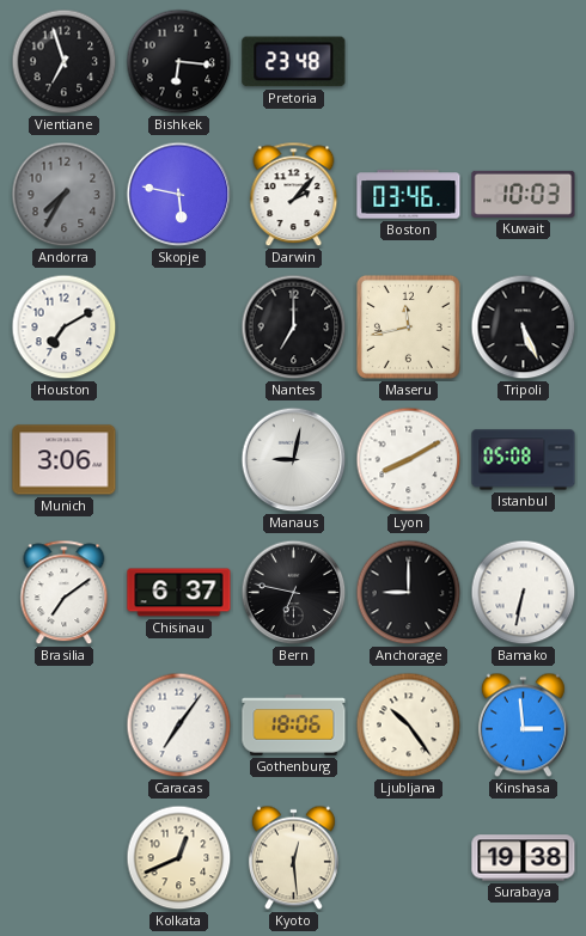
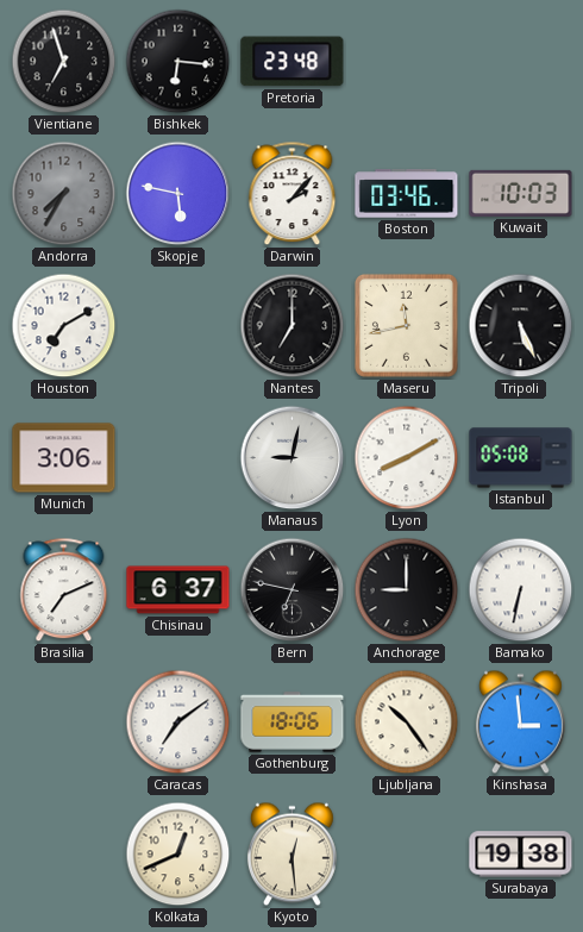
Brasilia: 7:09 -> 7:11
Caracas: 7:06 -> 7:09
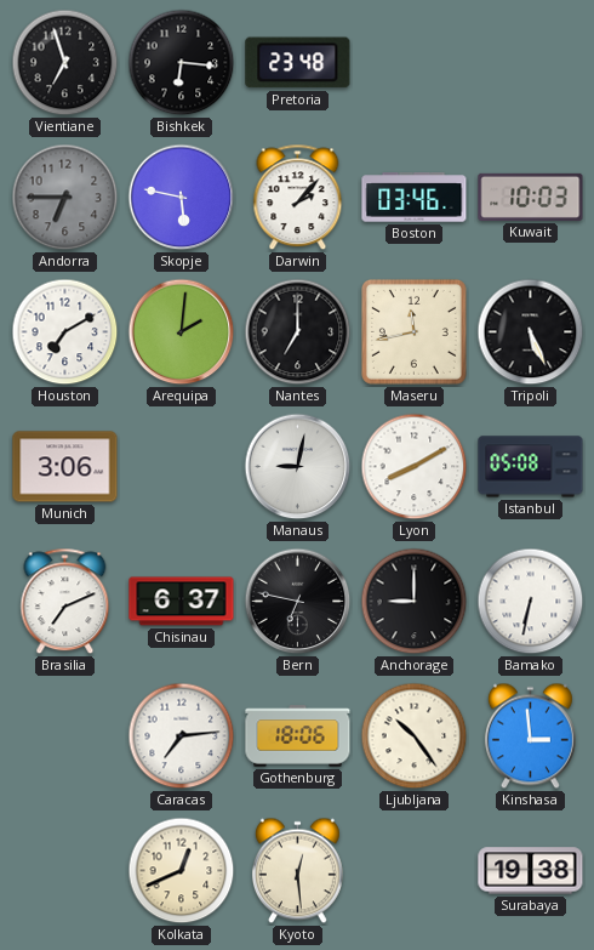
Andorra: 7:35 -> 6:45
Arequipa: none -> 2:01
Caracas: 7:09 -> 7:14
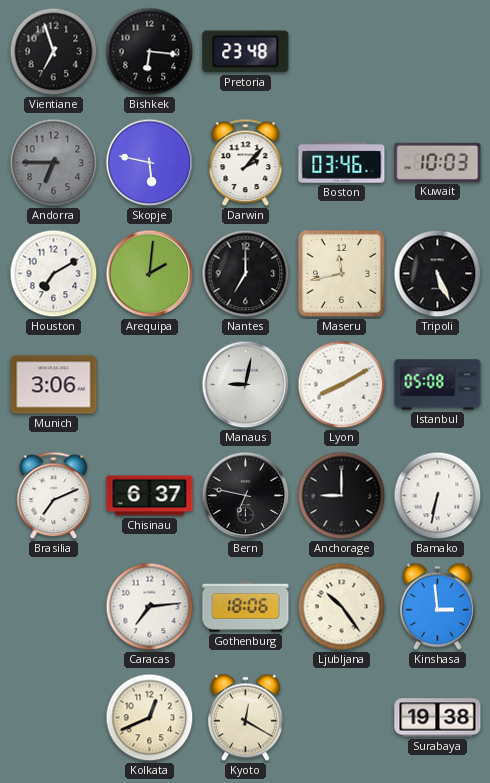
Kyoto: 12:29 -> 12:20
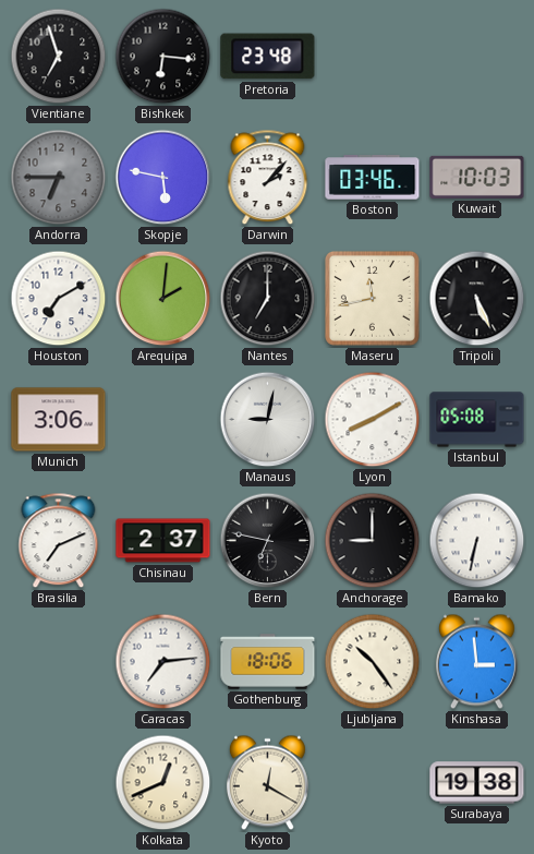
Chisinau: 6:37 -> 2:37
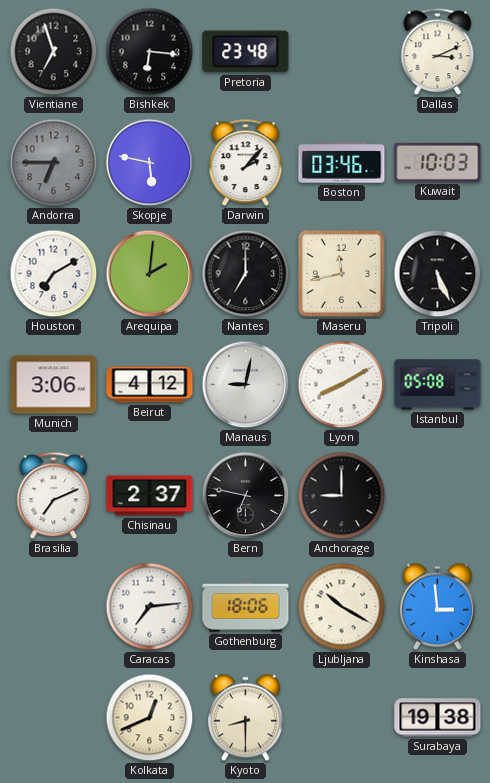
Dallas: none -> 3:11
Beirut: none -> 4:12
Bamako: 6:32 -> none
Ljubljana: 10:24 -> 10:20
Kyoto: 12:20 -> 8:30
